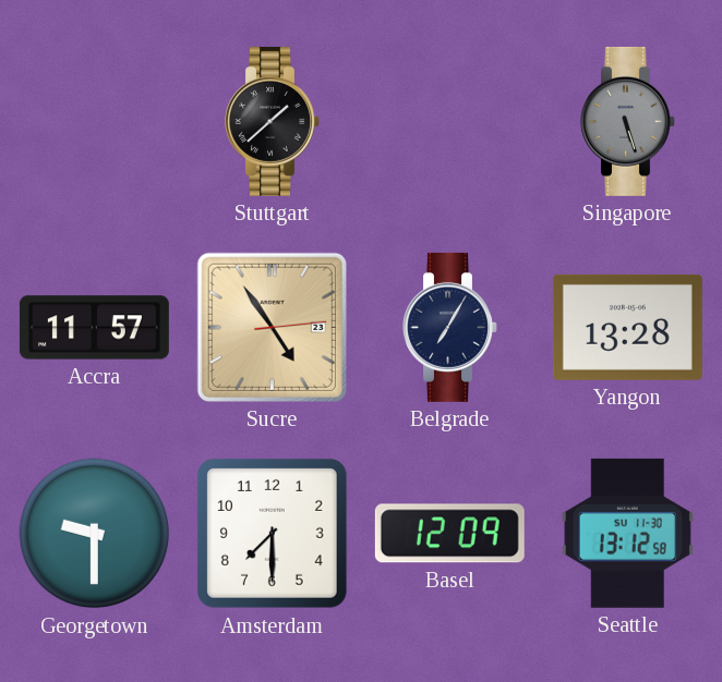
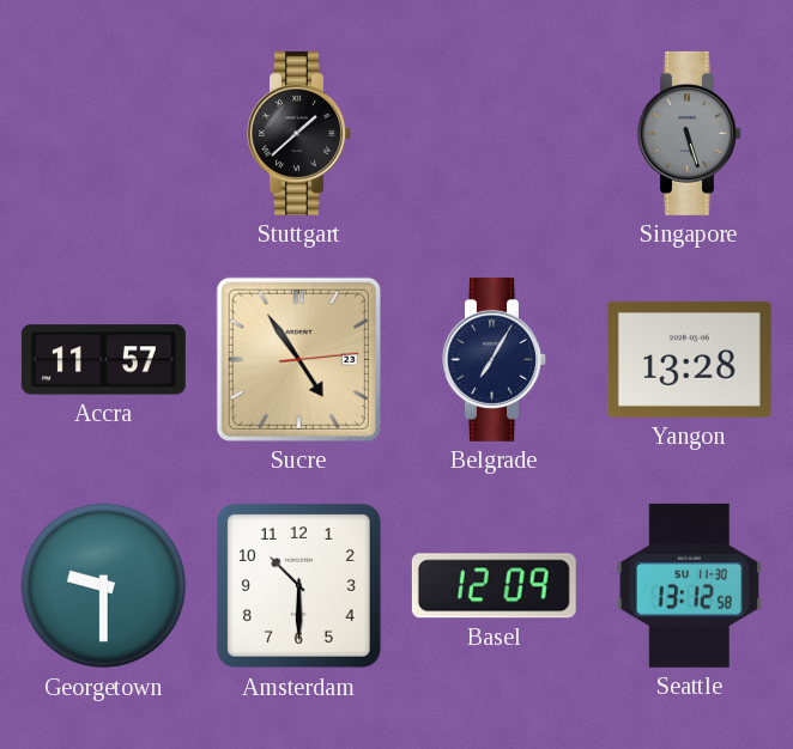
Amsterdam: 7:30 -> 10:30
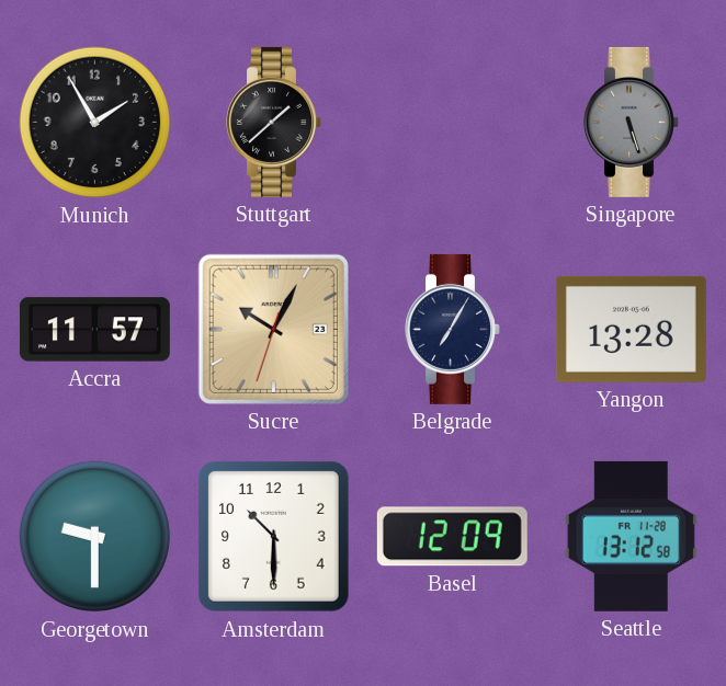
Munich: none -> 1:55
Sucre: 4:54 -> 10:04
Seattle date: SU 11-30 -> FR 11-28
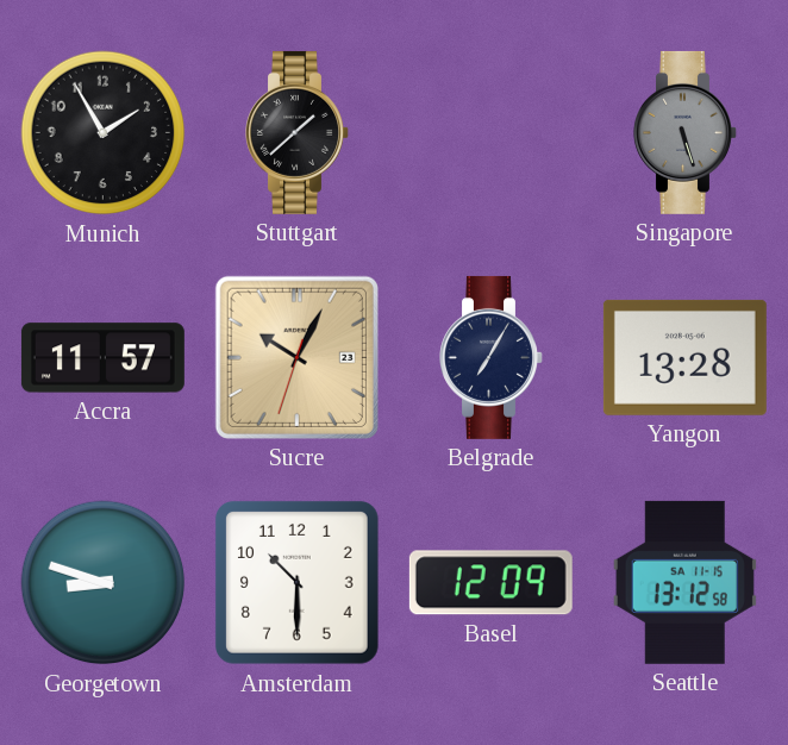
Georgetown: 9:30 -> 8:48
Seattle date: FR 11-28 -> SA 11-15
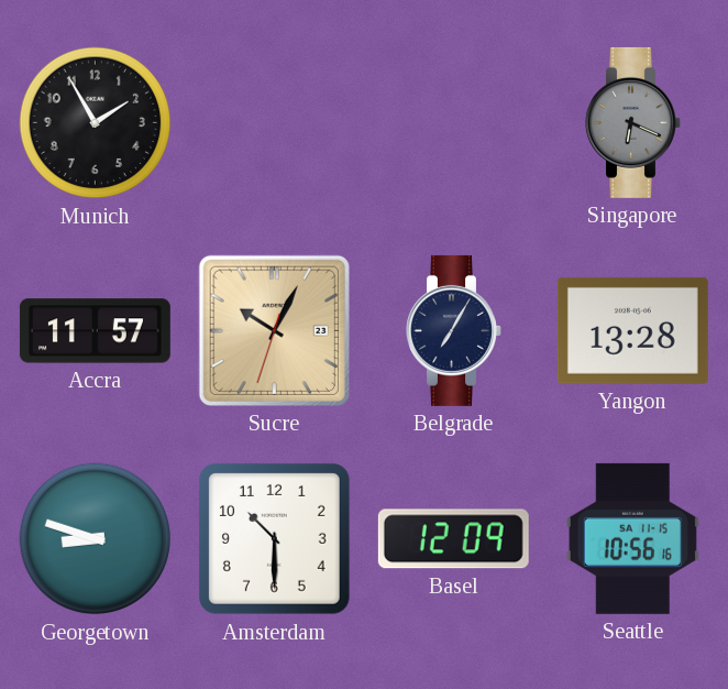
Stuttgart: 1:38 -> none
Singapore: 5:27 -> 6:19
Seattle: 13:12 -> 10:56
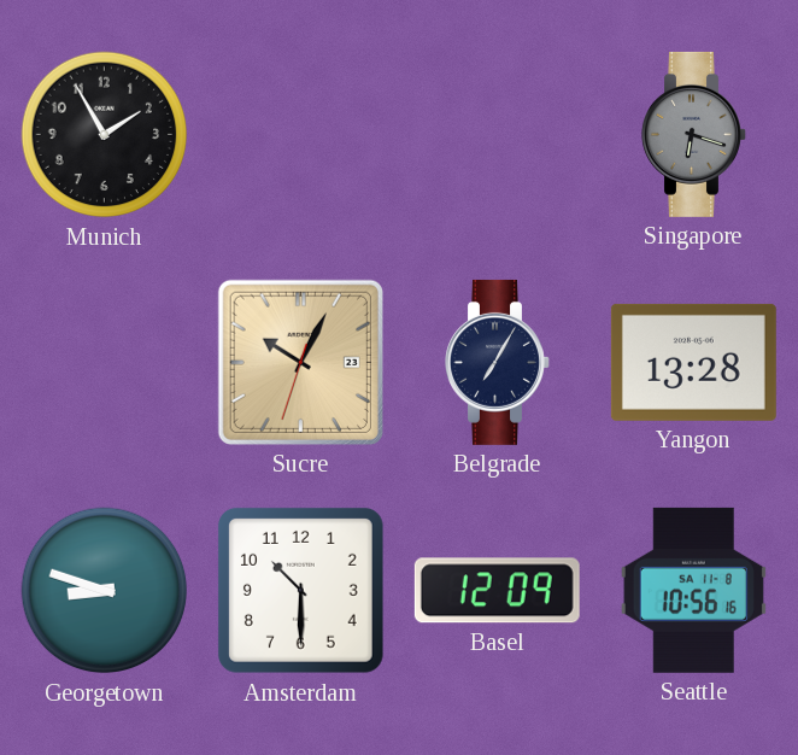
Singapore: 6:19 -> 6:18
Accra: 11:57 -> none
Seattle date: SA 11-15 -> SA 11-8
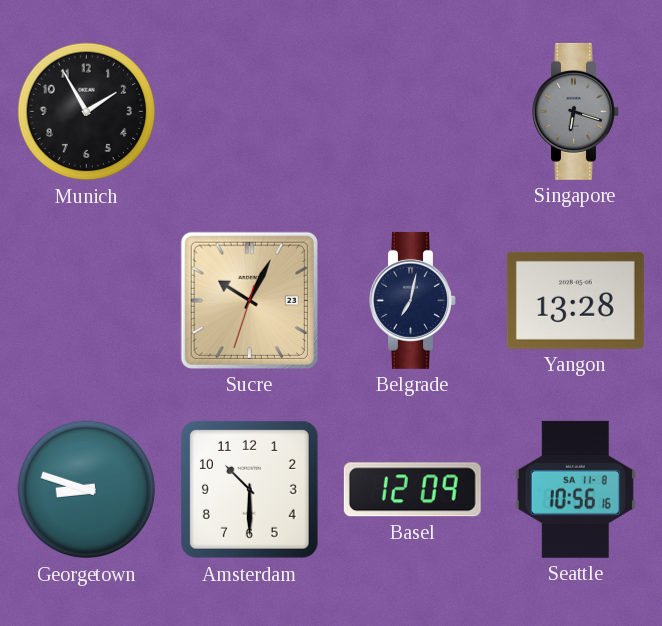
Belgrade: 7:05 -> 7:02
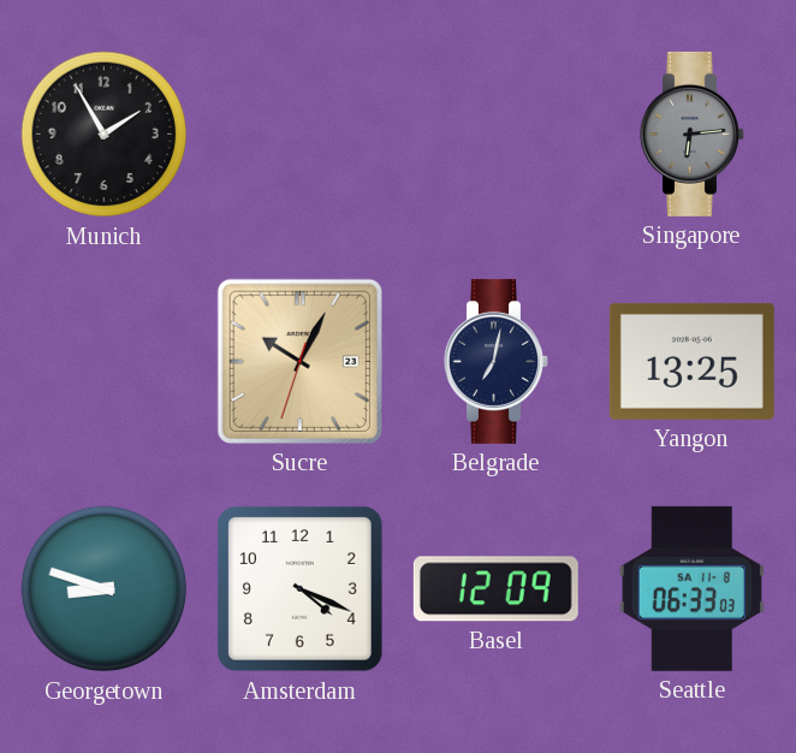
Singapore: 6:18 -> 6:14
Yangon: 13:28 -> 13:25
Amsterdam: 10:30 -> 4:19
Seattle: 10:56 -> 06:33
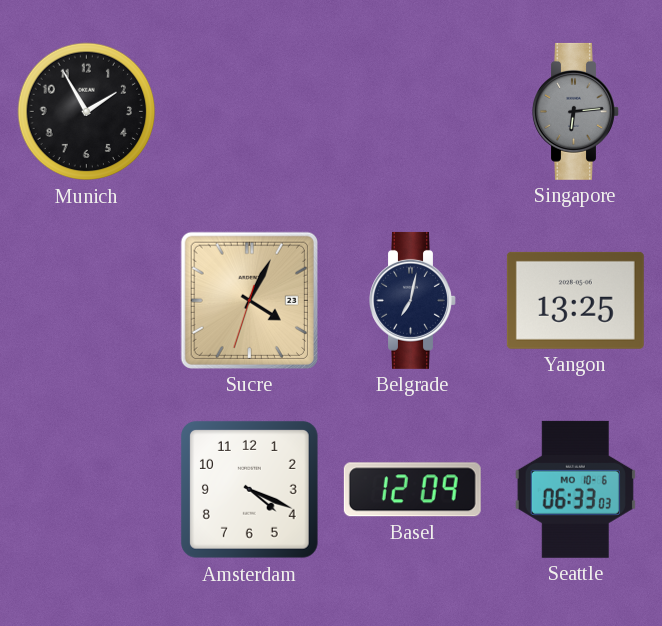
Sucre: 10:04 -> 4:04
Georgetown: 8:48 -> none
Seattle date: SA 11-8 -> MO 10-6
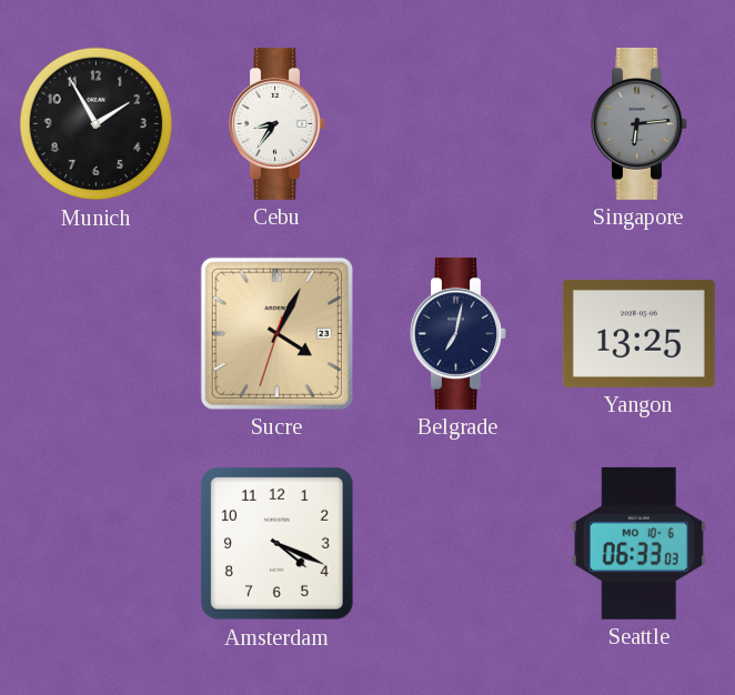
Cebu: none -> 8:36
Basel: 12:09 -> none
